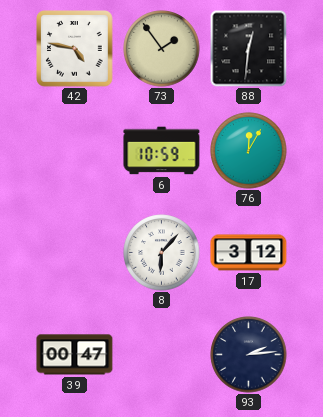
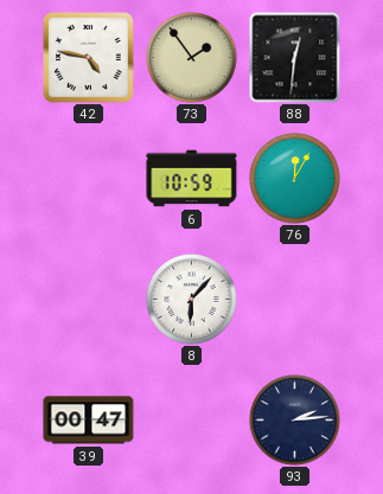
17: 3:12 -> none
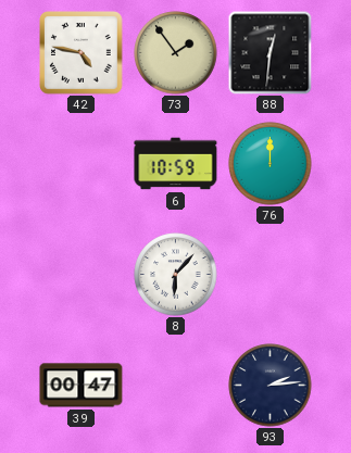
76: 12:05 -> 12:00
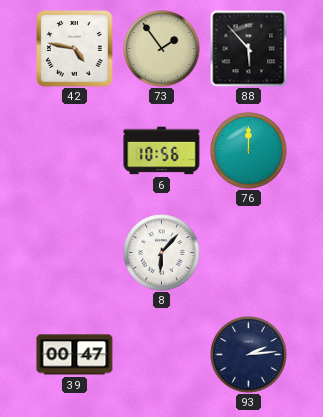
88: 12:31 -> 5:53
6: 10:59 -> 10:56
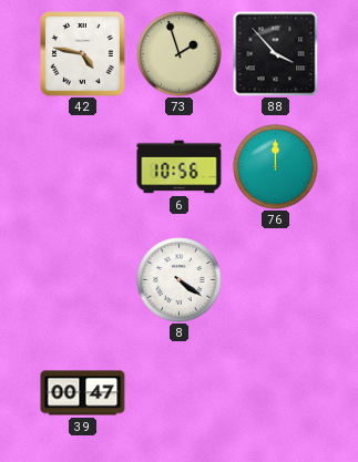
73: 1:54 -> 1:57
88: 5:53 -> 3:53
8: 6:07 -> 4:21
93: 2:14 -> none
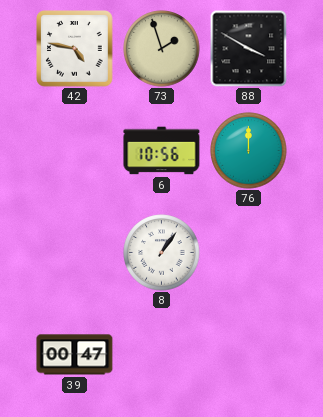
88: 3:53 -> 3:50
8: 4:21 -> 1:06
